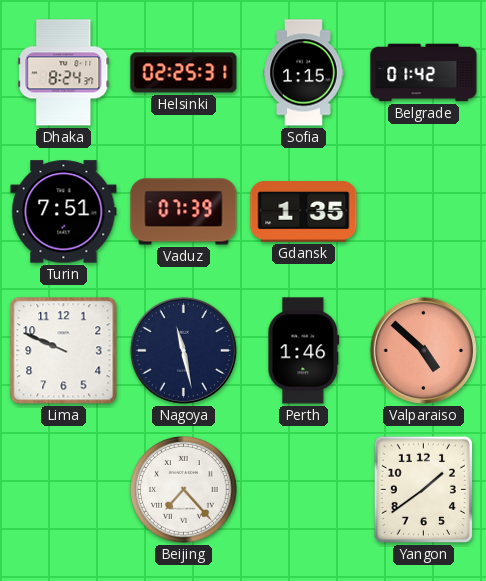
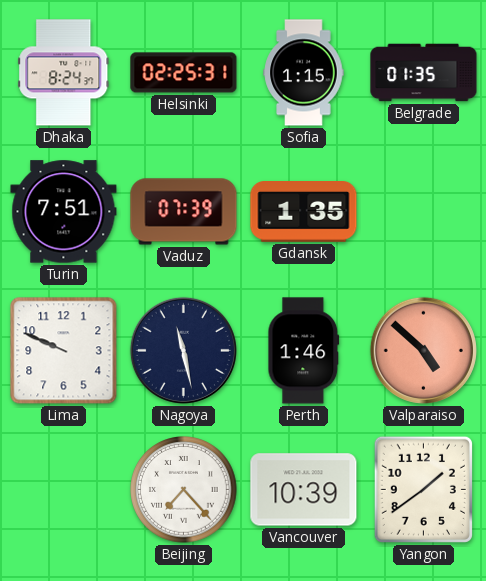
Belgrade: 01:42 -> 01:35
Vancouver: none -> 10:39
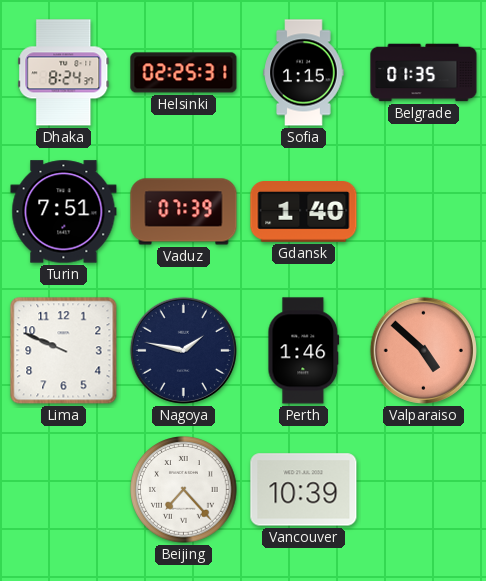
Gdansk: 1:35 -> 1:40
Nagoya: 11:28 -> 1:47
Yangon: 1:39 -> none
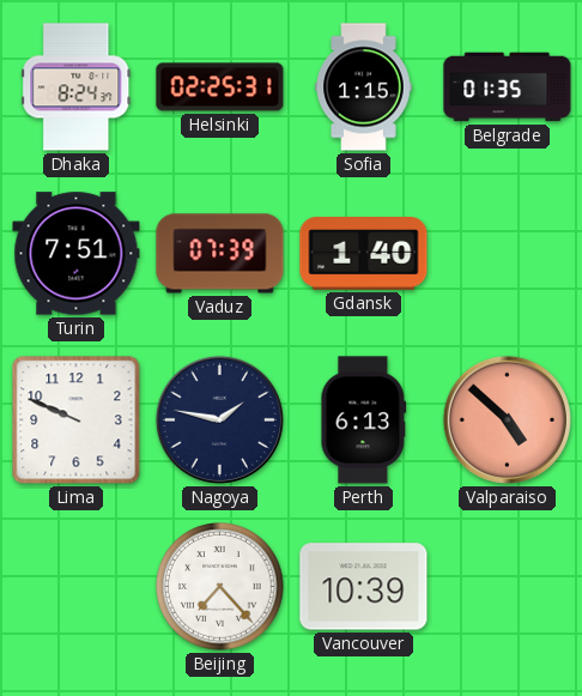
Perth: 1:46 -> 6:13
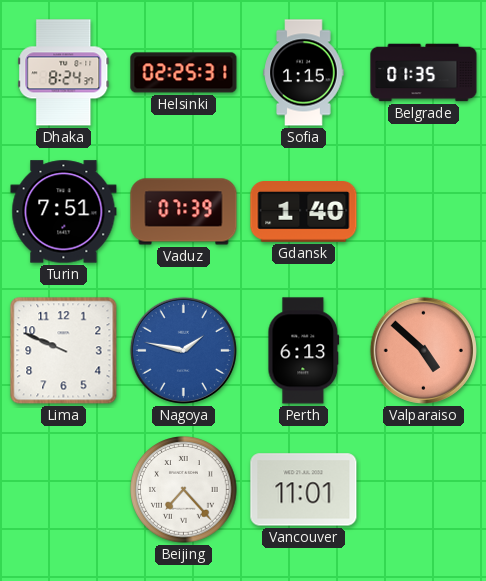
Nagoya dial: navy -> blue
Vancouver: 10:39 -> 11:01
